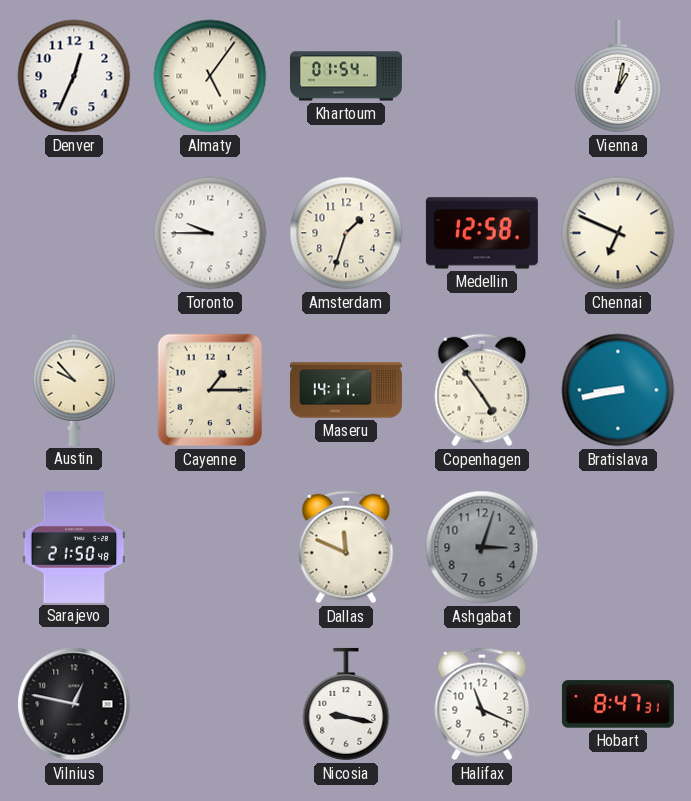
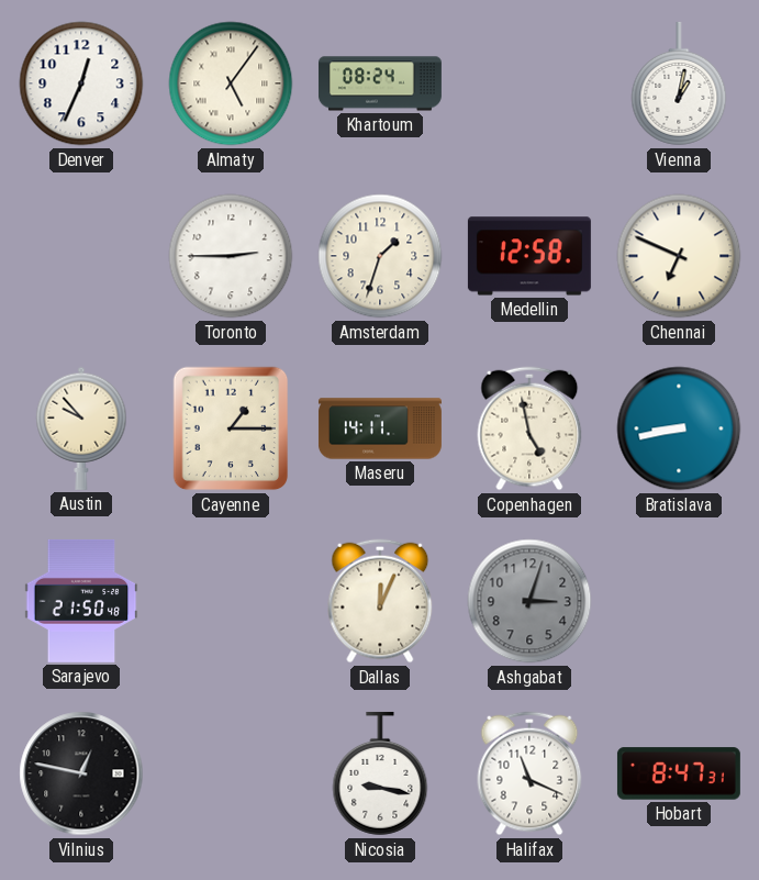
Khartoum: 01:54 -> 08:24
Toronto: 9:45 -> 2:45
Copenhagen: 4:54 -> 4:58
Dallas: 11:49 -> 12:04
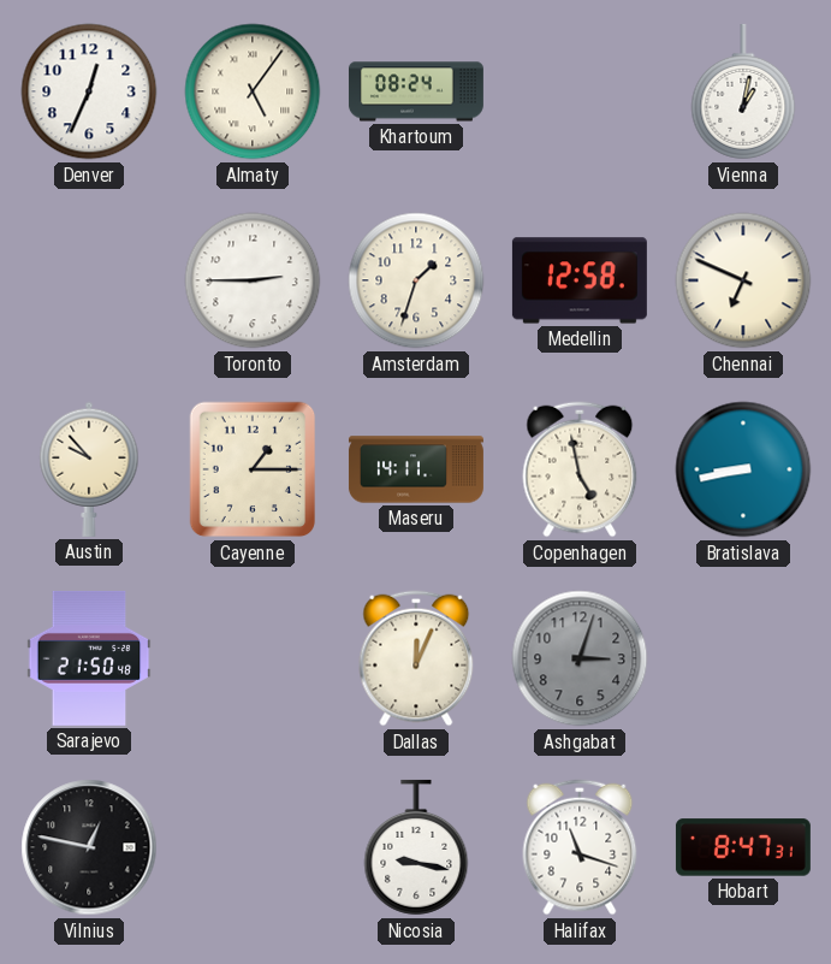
Halifax: 11:19 -> 11:18
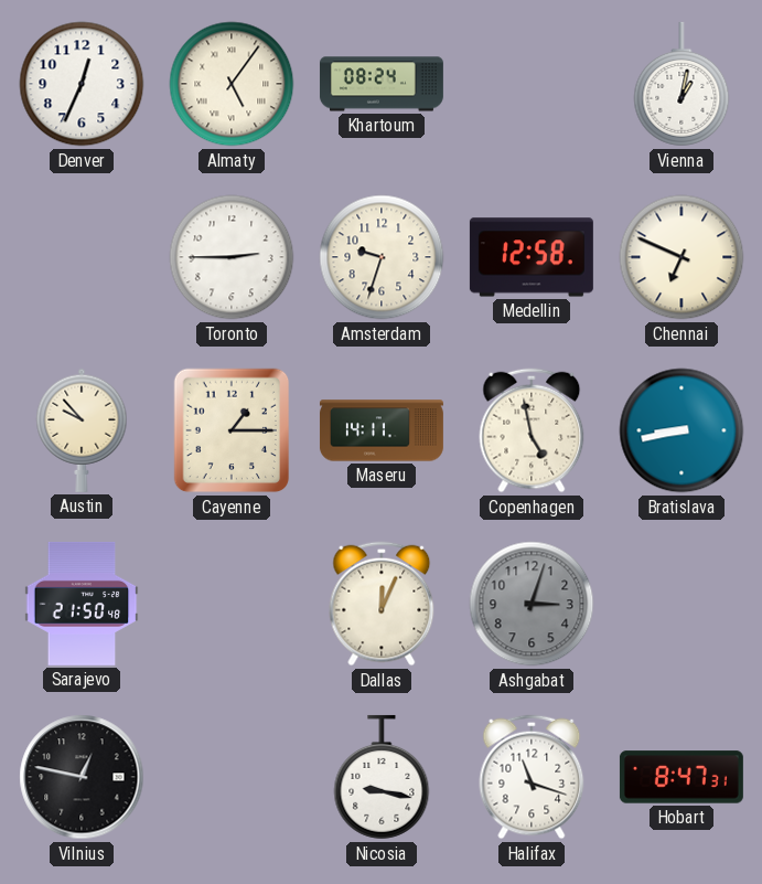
Amsterdam: 1:33 -> 9:33
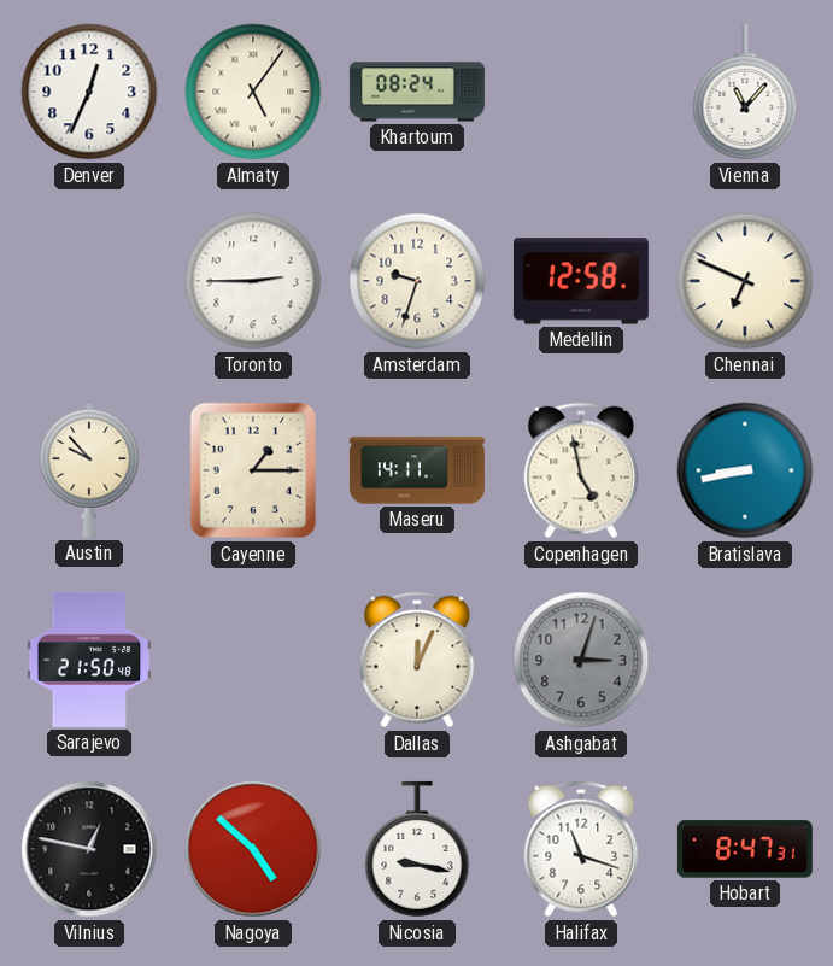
Vienna: 1:02 -> 11:07
Nagoya: none -> 4:52
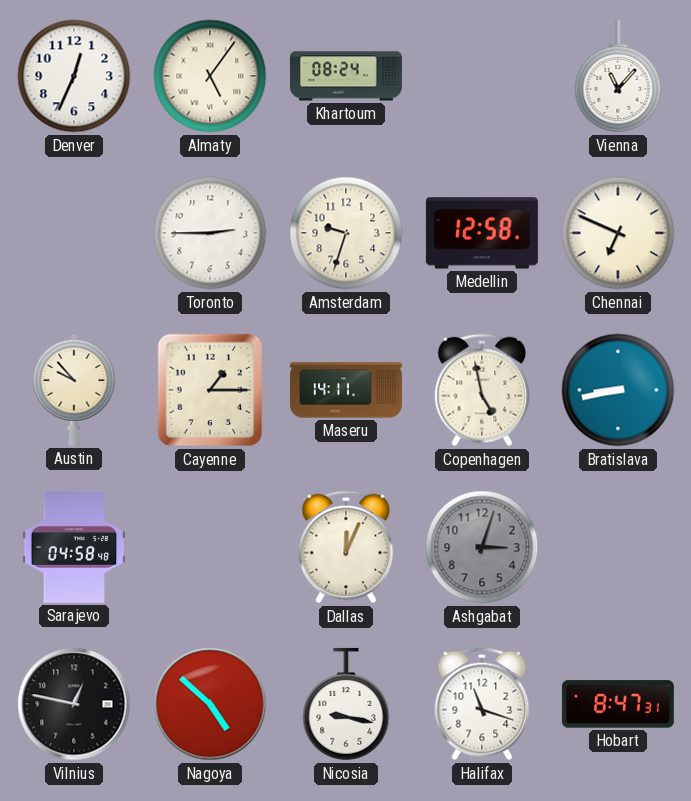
Sarajevo: 21:50 -> 04:58
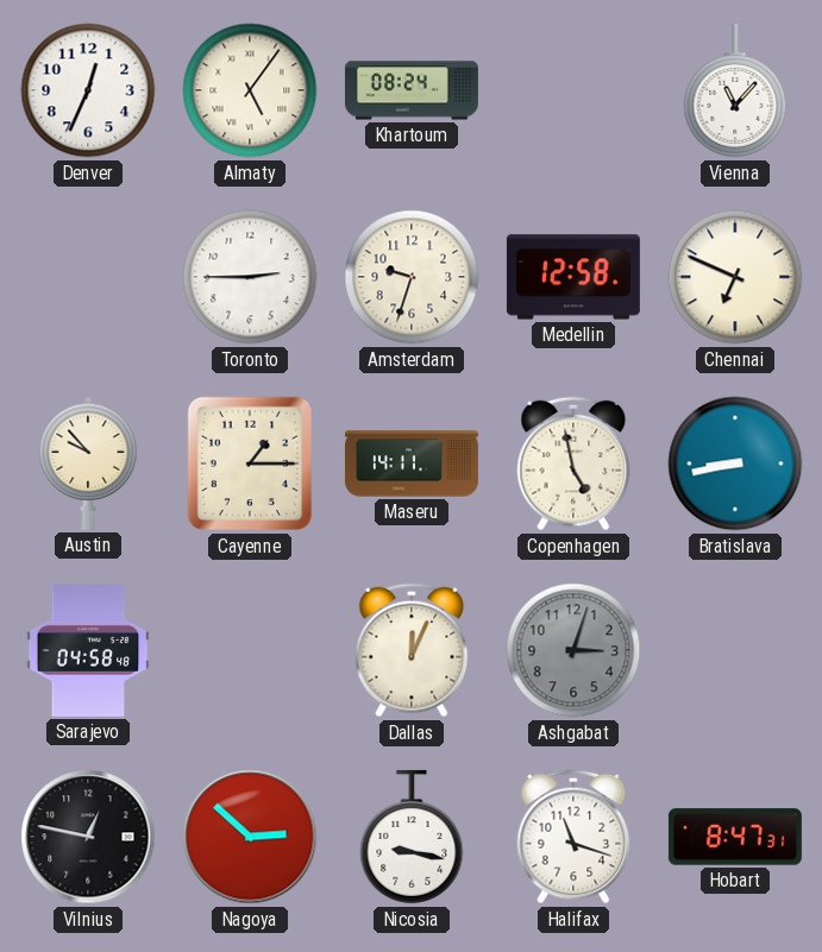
Nagoya: 4:52 -> 2:52
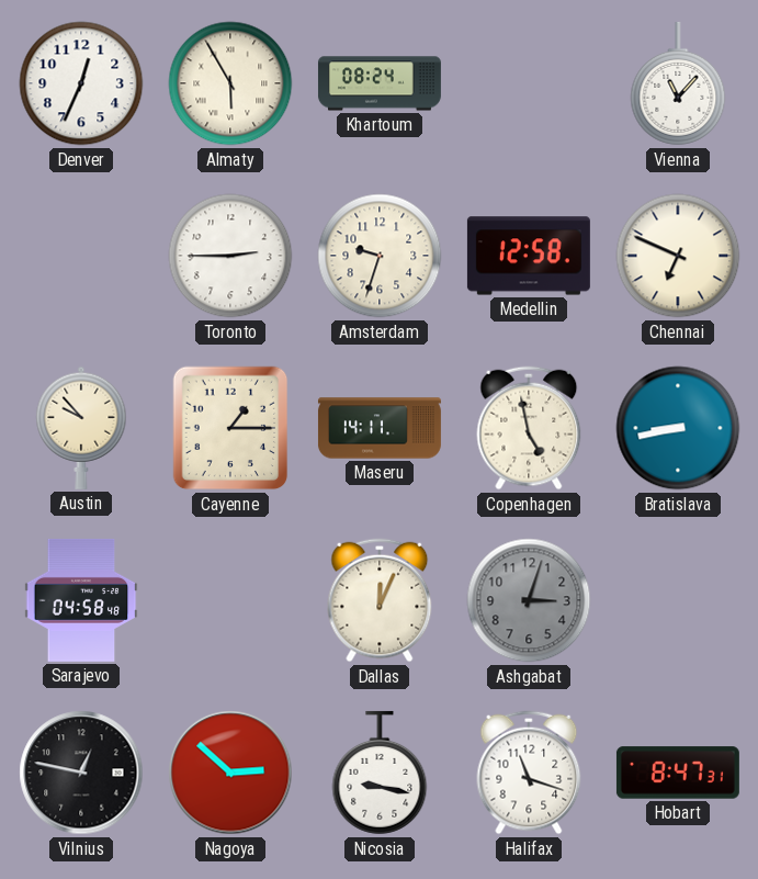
Almaty: 5:06 -> 5:55
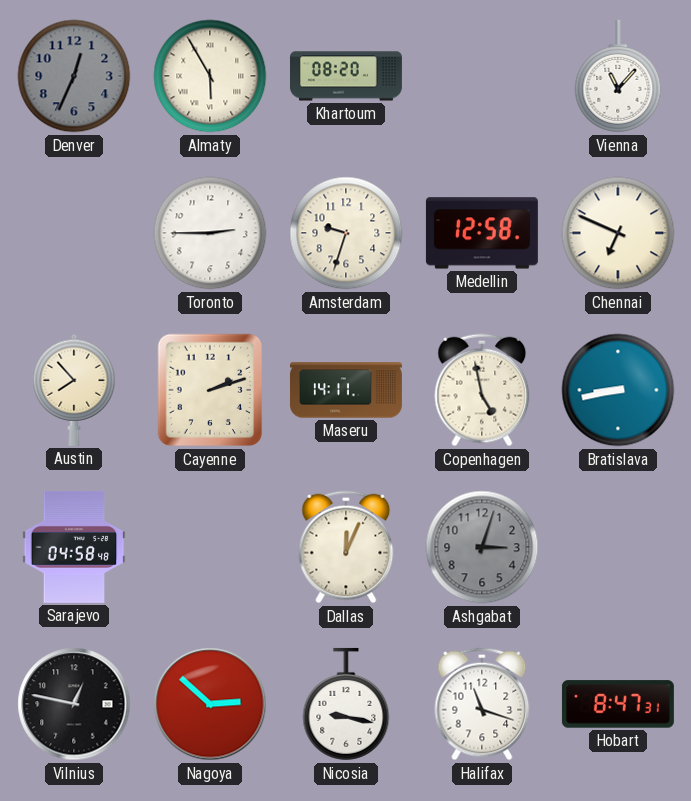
Denver dial: white -> grey
Khartoum: 08:24 -> 08:20
Austin: 9:53 -> 7:53
Cayenne: 1:15 -> 2:12
